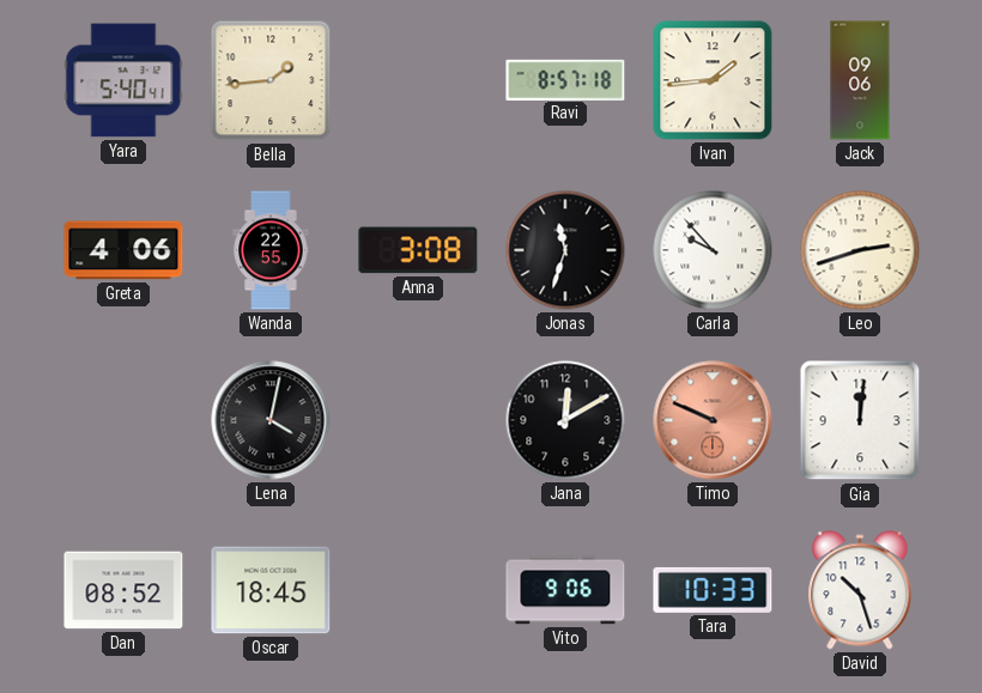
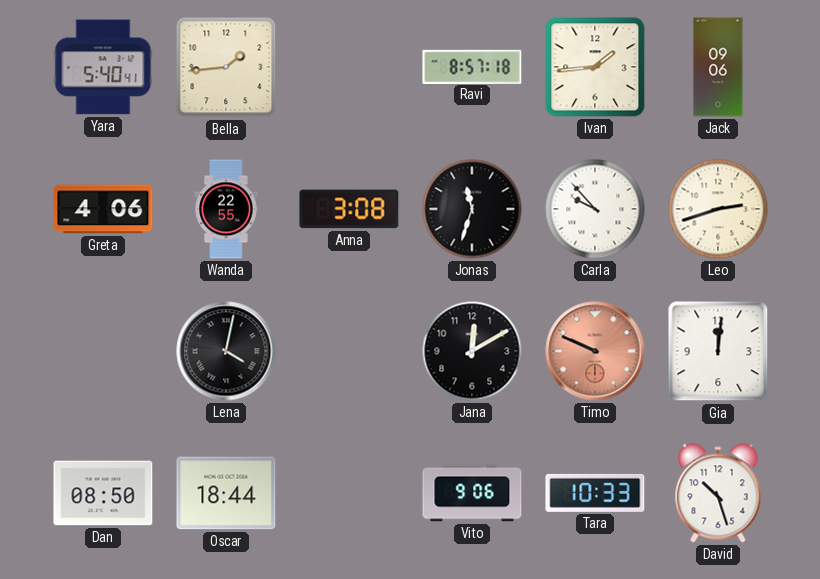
Dan: 08:52 -> 08:50
Oscar: 18:45 -> 18:44
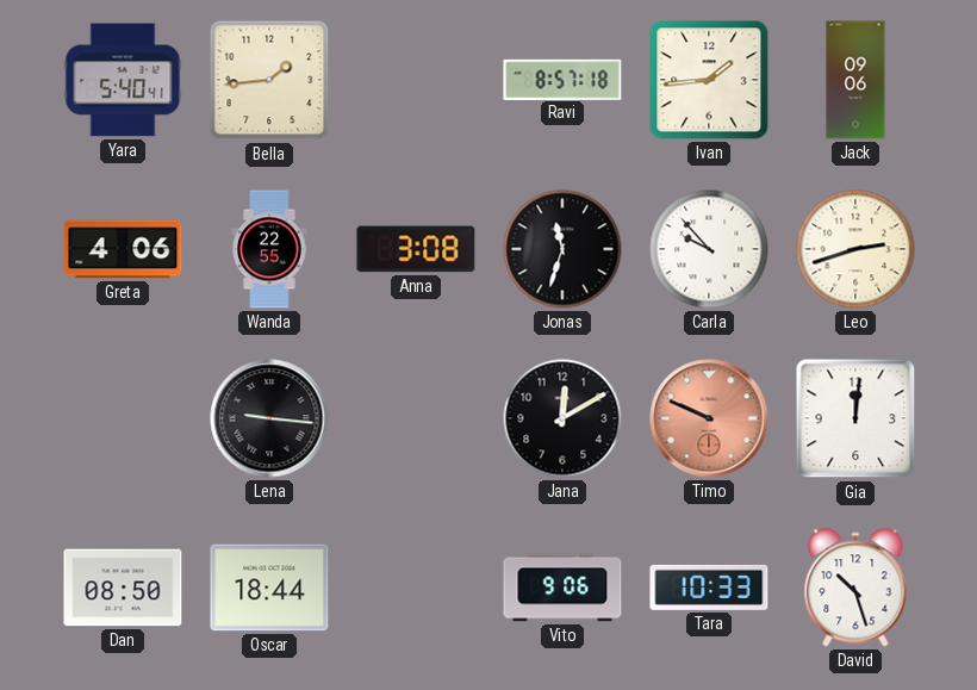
Lena: 4:02 -> 9:16
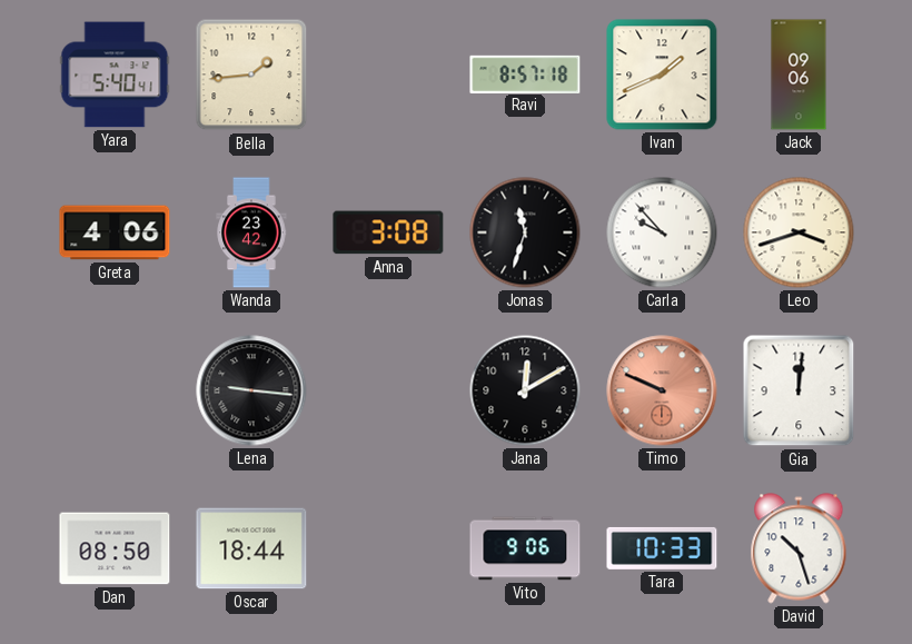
Ivan: 1:44 -> 1:41
Wanda: 22:55 -> 23:42
Leo: 2:42 -> 3:42
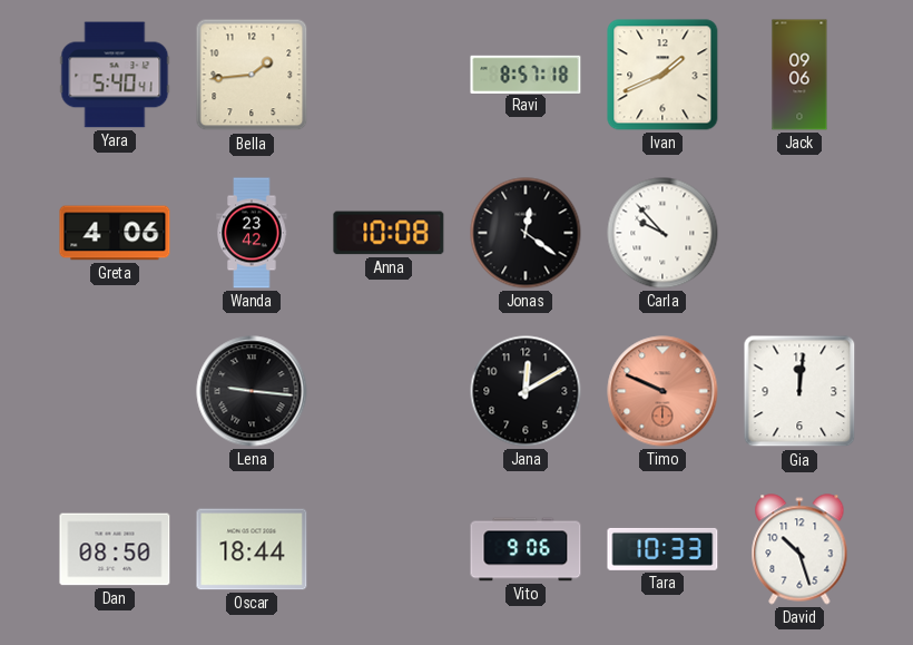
Anna: 3:08 -> 10:08
Jonas: 11:33 -> 12:21
Leo: 3:42 -> none
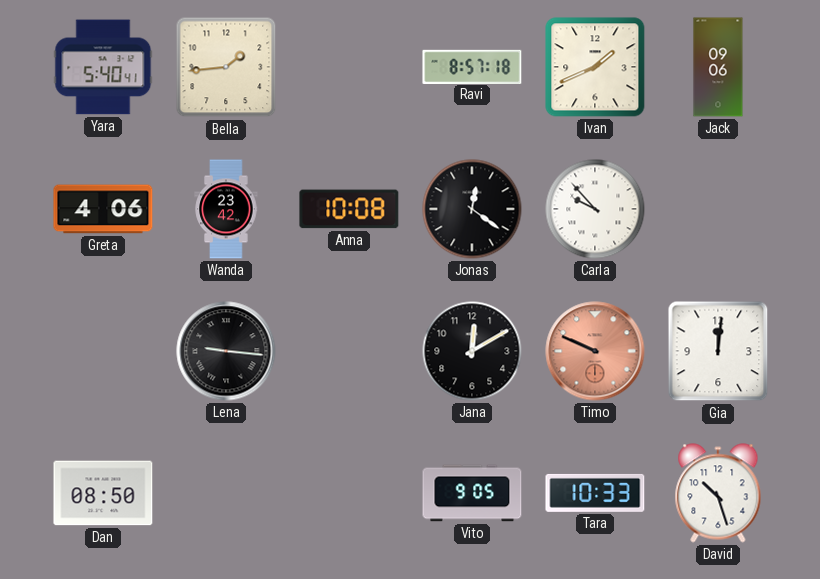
Oscar: 18:44 -> none
Vito: 9:06 -> 9:05
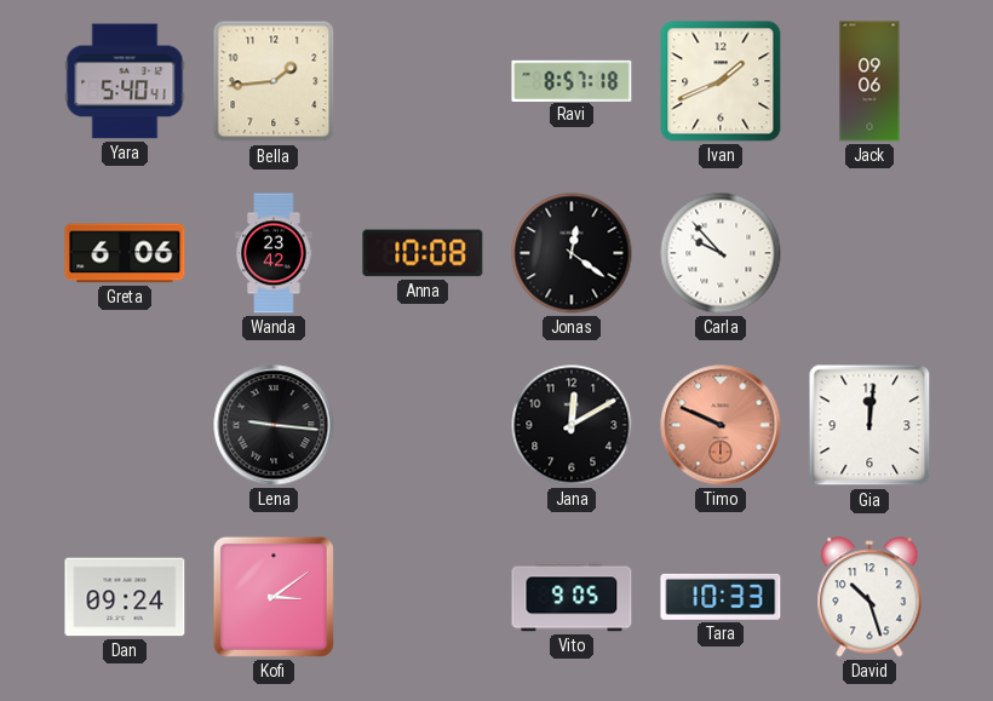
Greta: 4:06 -> 6:06
Dan: 08:50 -> 09:24
Kofi: none -> 3:09
